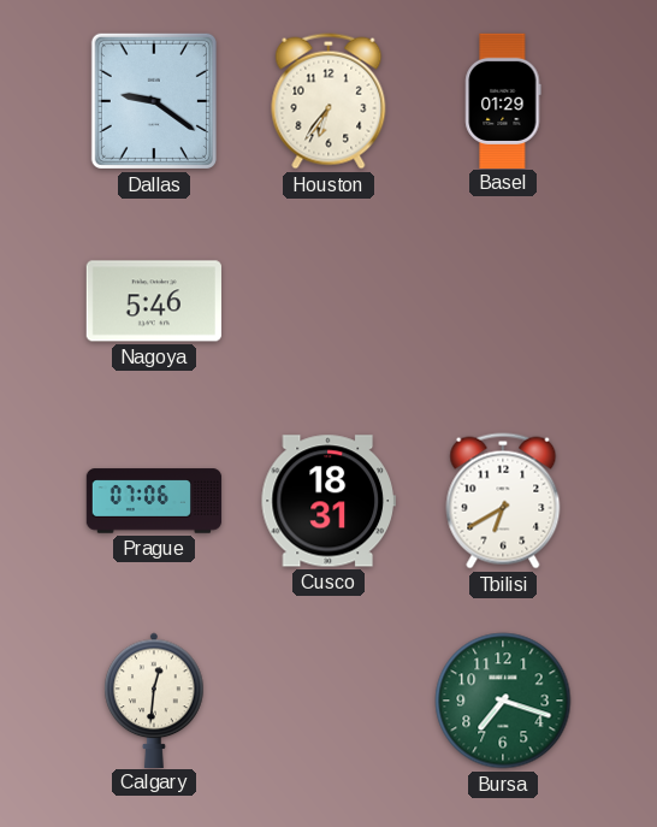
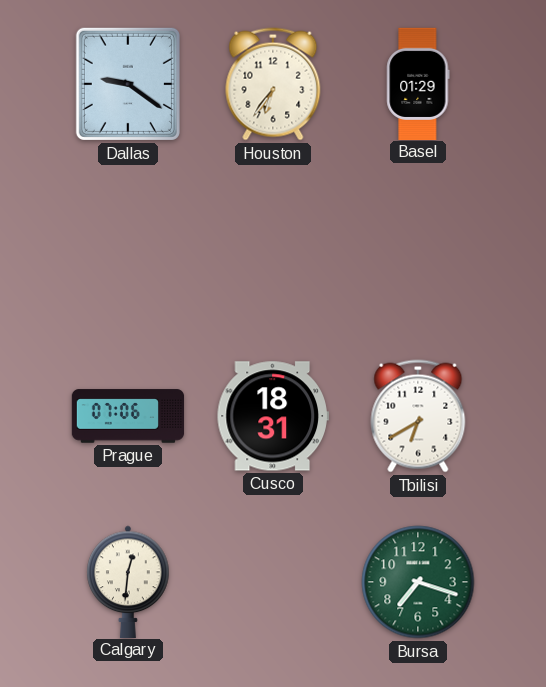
Nagoya: 5:46 -> none
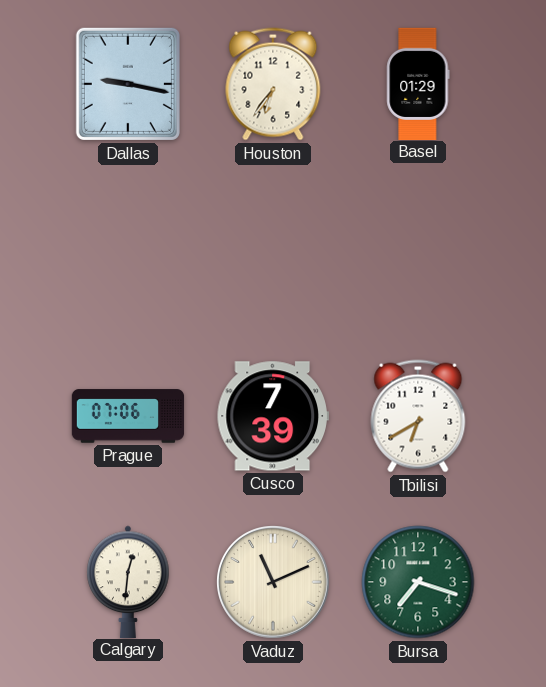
Dallas: 9:21 -> 9:17
Cusco: 18:31 -> 7:39
Vaduz: none -> 11:11
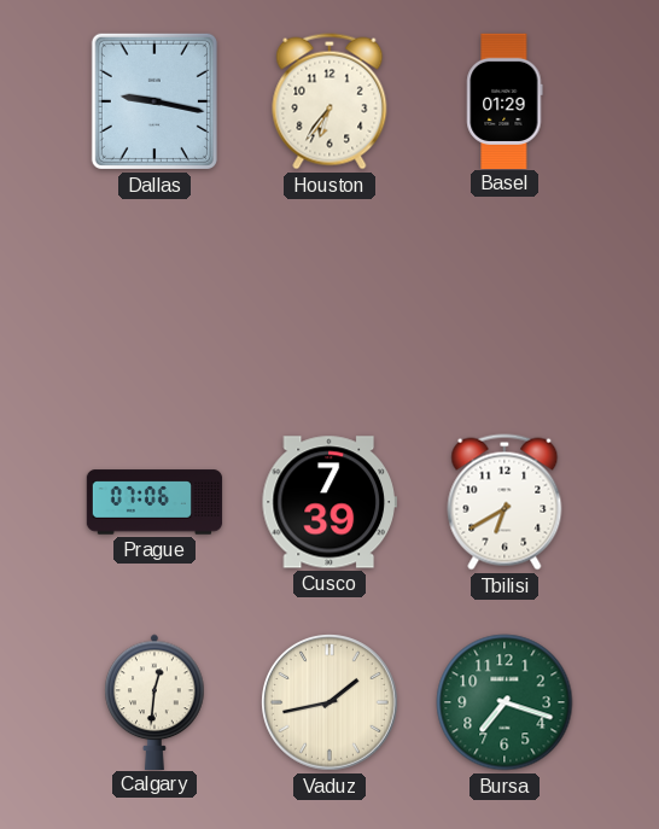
Vaduz: 11:11 -> 1:43
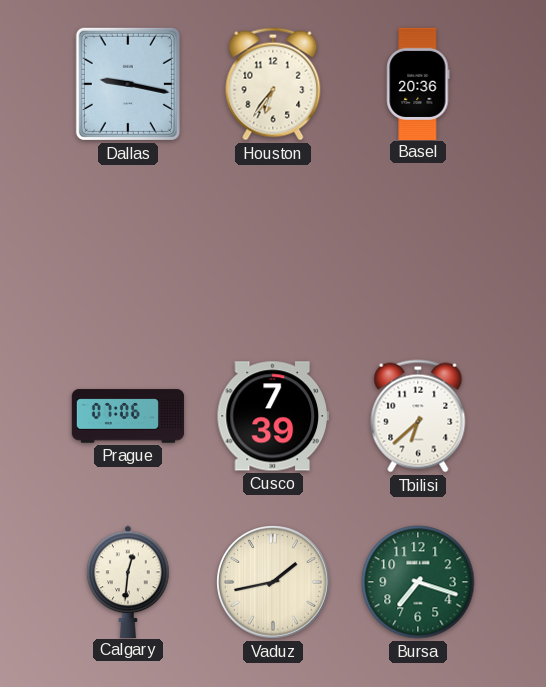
Basel: 01:29 -> 20:36
Tbilisi: 6:40 -> 6:38
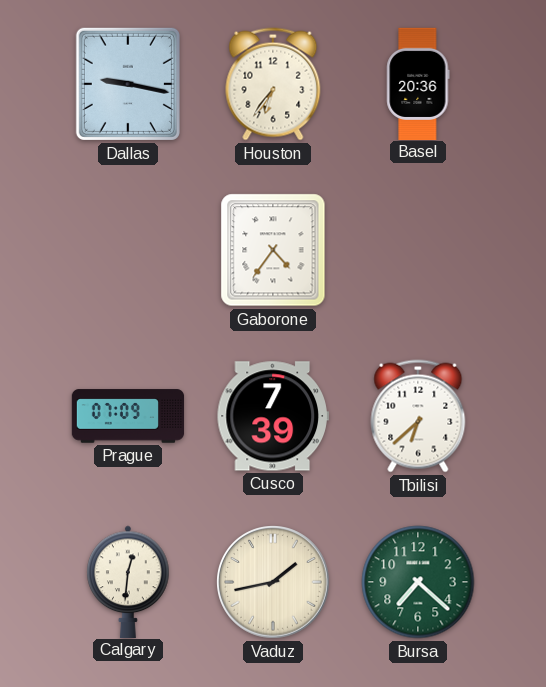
Gaborone: none -> 4:36
Prague: 07:06 -> 07:09
Bursa: 7:18 -> 7:22
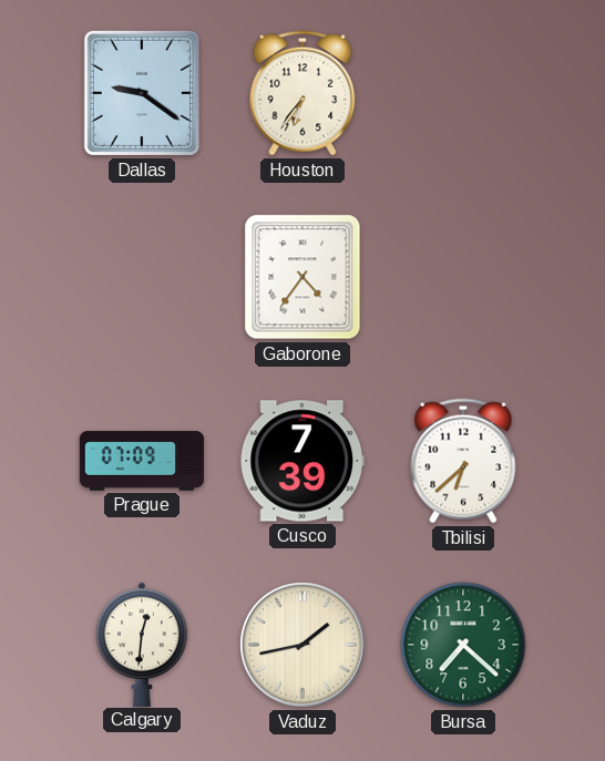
Dallas: 9:17 -> 9:21
Basel: 20:36 -> none
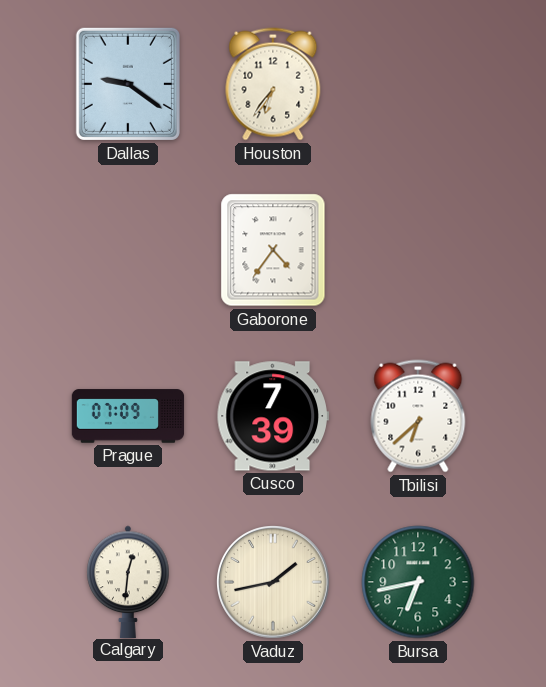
Bursa: 7:22 -> 6:43
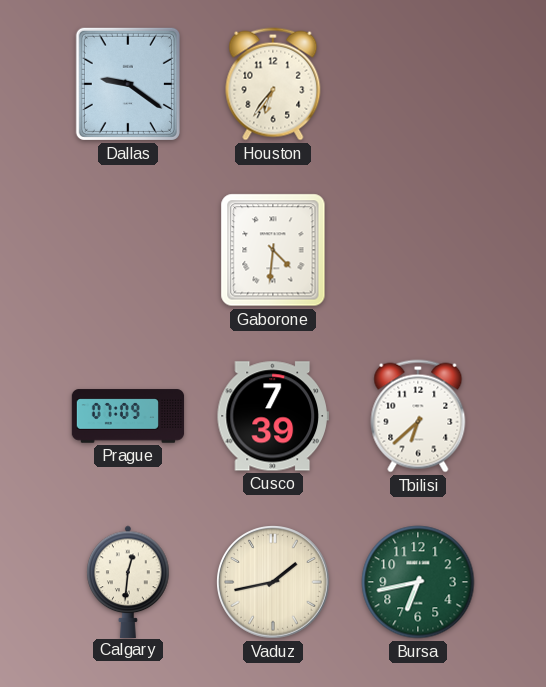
Gaborone: 4:36 -> 4:31
